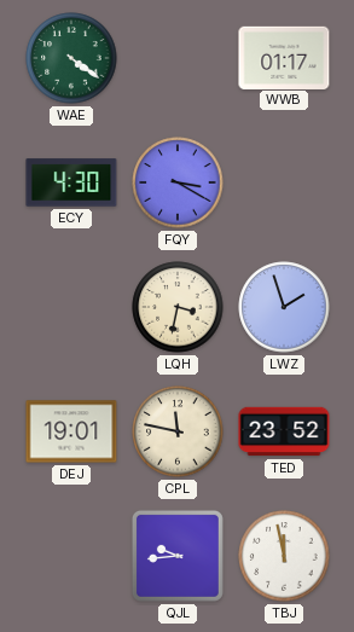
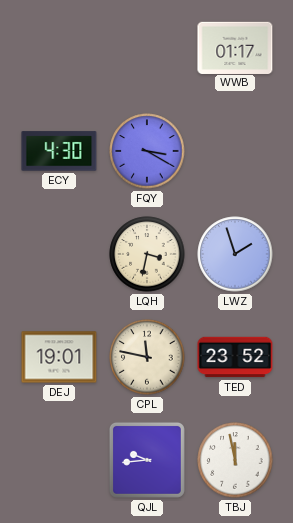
WAE: 4:21 -> none
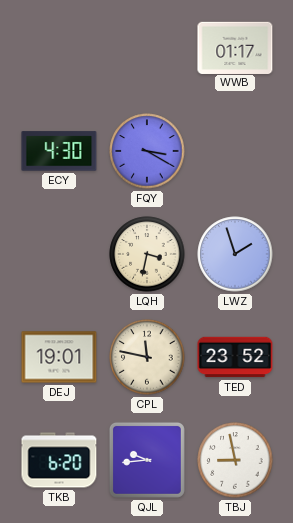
TKB: none -> 6:20
TBJ: 11:58 -> 8:58
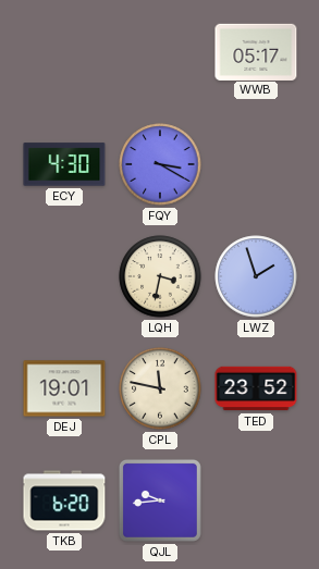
WWB: 01:17 -> 05:17
TBJ: 8:58 -> none
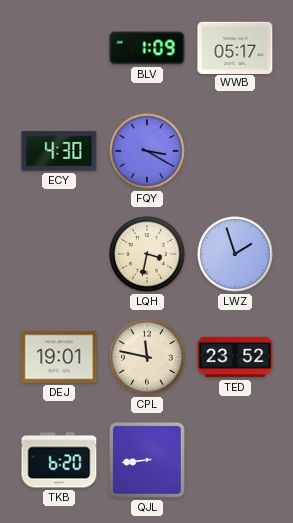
BLV: none -> 1:09
QJL: 9:44 -> 8:44
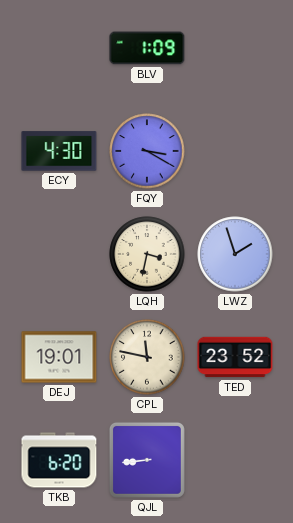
WWB: 05:17 -> none
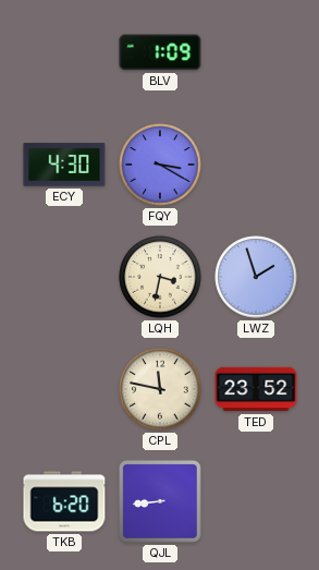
DEJ: 19:01 -> none
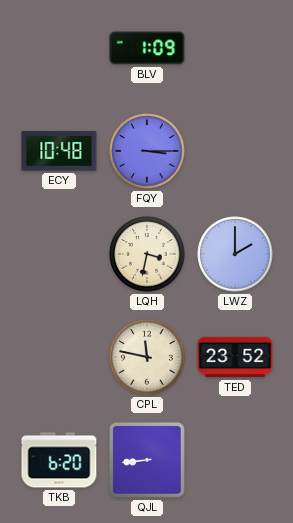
ECY: 4:30 -> 10:48
FQY: 3:20 -> 3:15
LWZ: 1:57 -> 2:00
